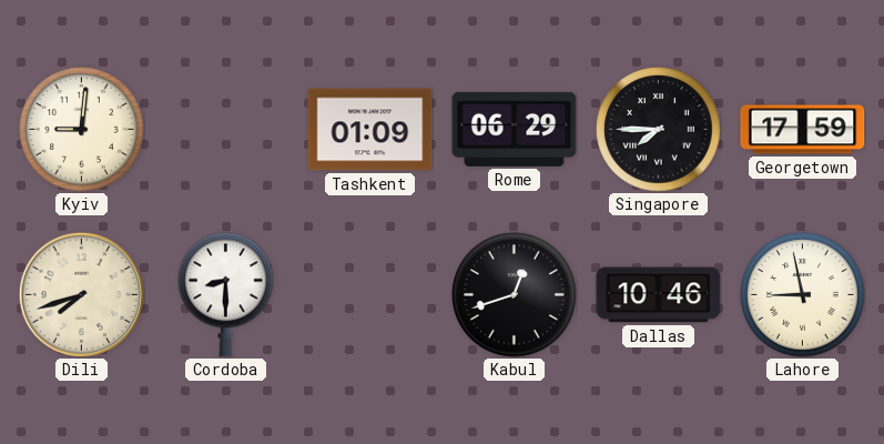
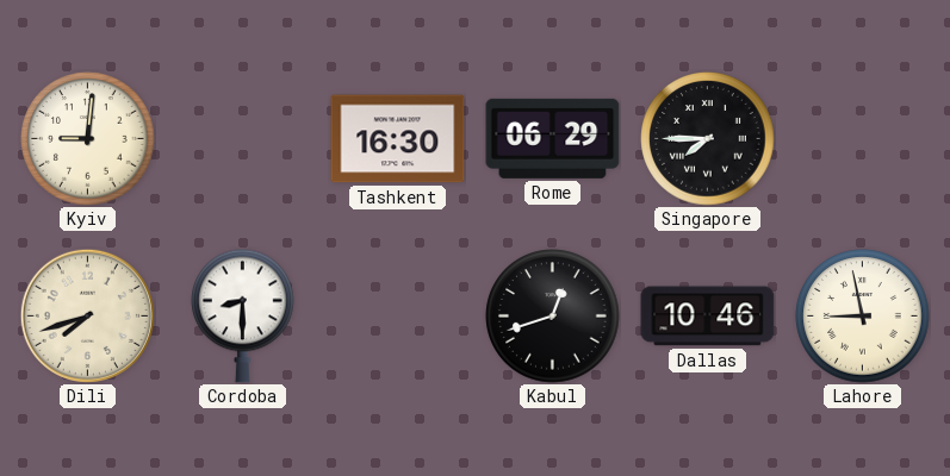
Tashkent: 01:09 -> 16:30
Georgetown: 17:59 -> none
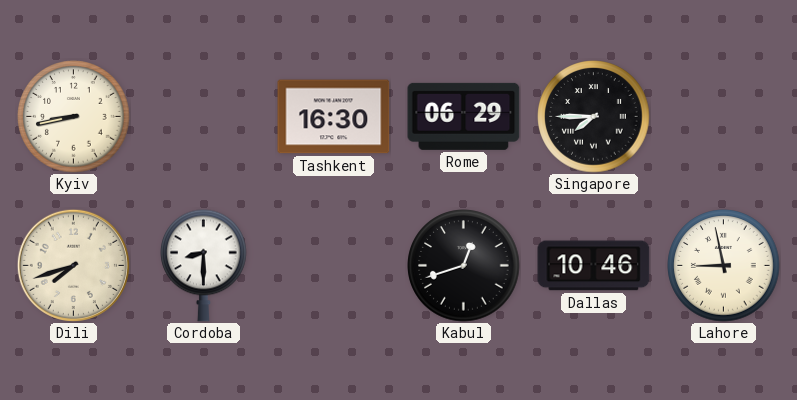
Kyiv: 9:01 -> 8:43
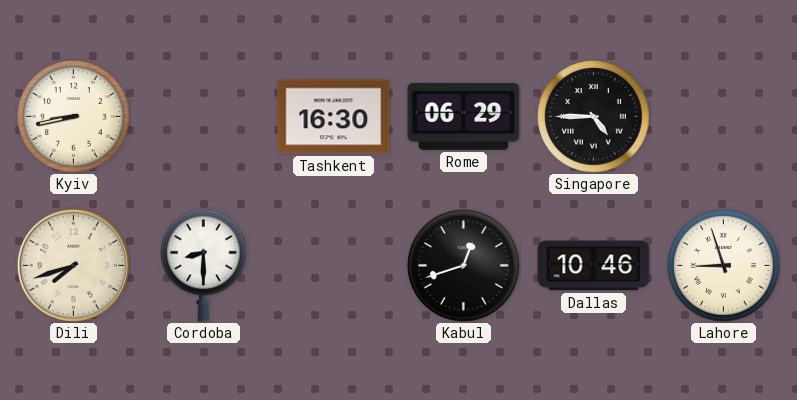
Singapore: 7:45 -> 4:45
Lahore: 8:58 -> 8:57
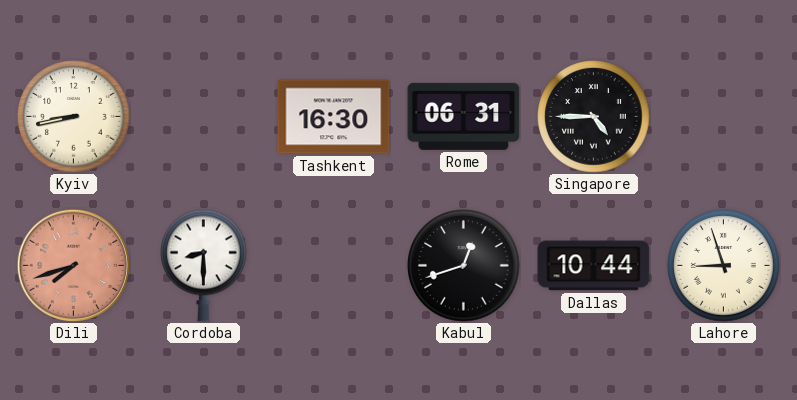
Rome: 06:29 -> 06:31
Dili dial: cream -> salmon
Dallas: 10:46 -> 10:44
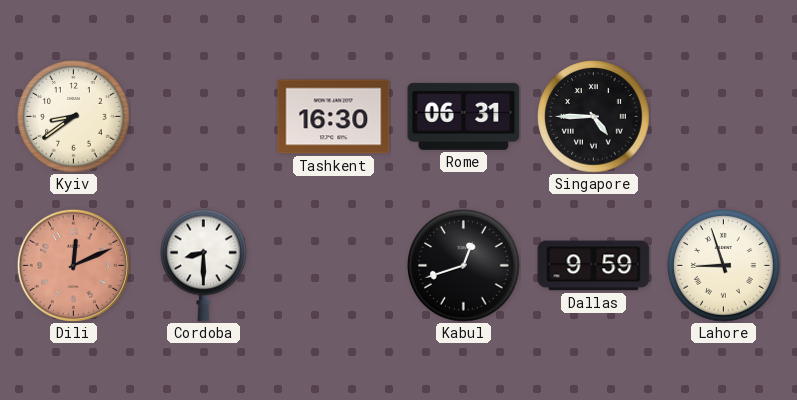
Kyiv: 8:43 -> 8:39
Dili: 7:42 -> 12:11
Dallas: 10:44 -> 9:59
